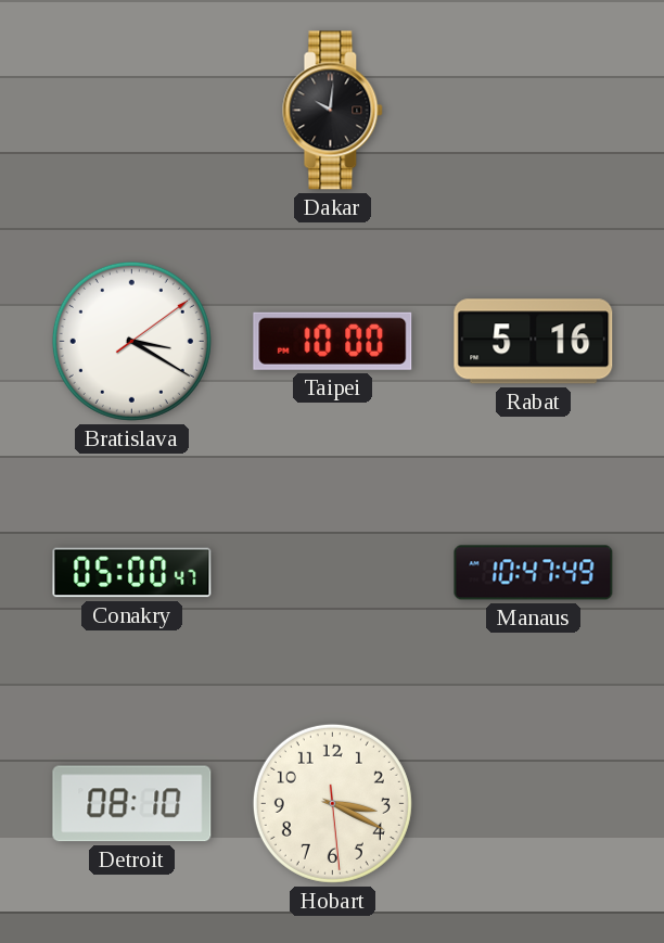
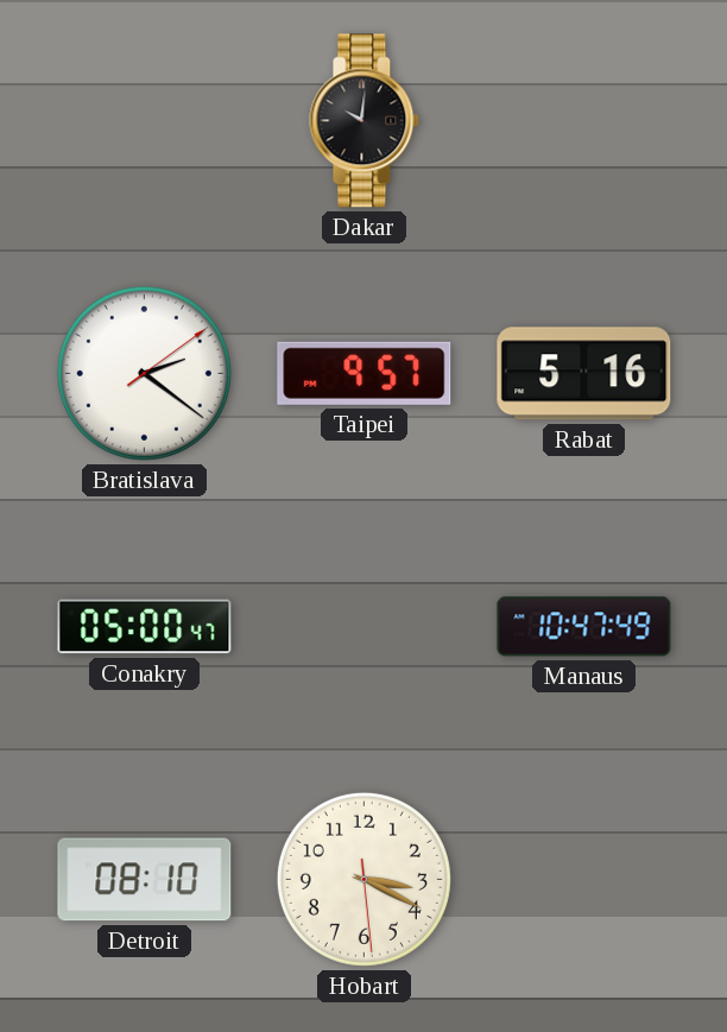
Bratislava: 3:20 -> 2:21
Taipei: 10:00 -> 9:57
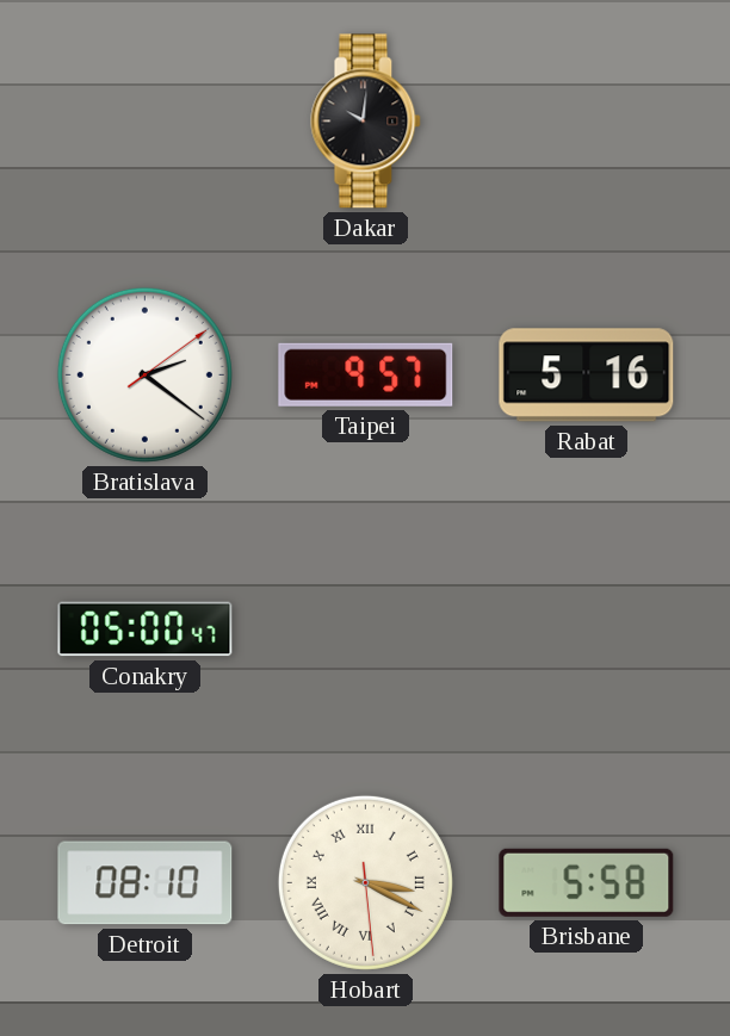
Manaus: 10:47 -> none
Hobart numerals: Arabic -> Roman
Brisbane: none -> 5:58
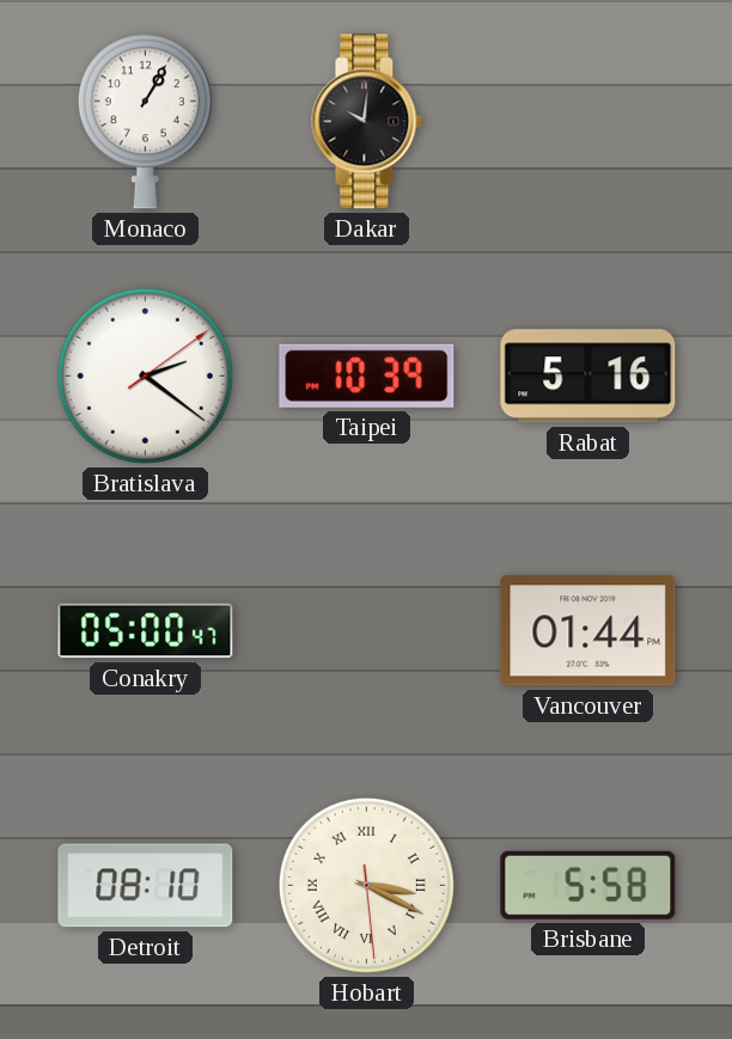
Monaco: none -> 1:05
Taipei: 9:57 -> 10:39
Vancouver: none -> 01:44
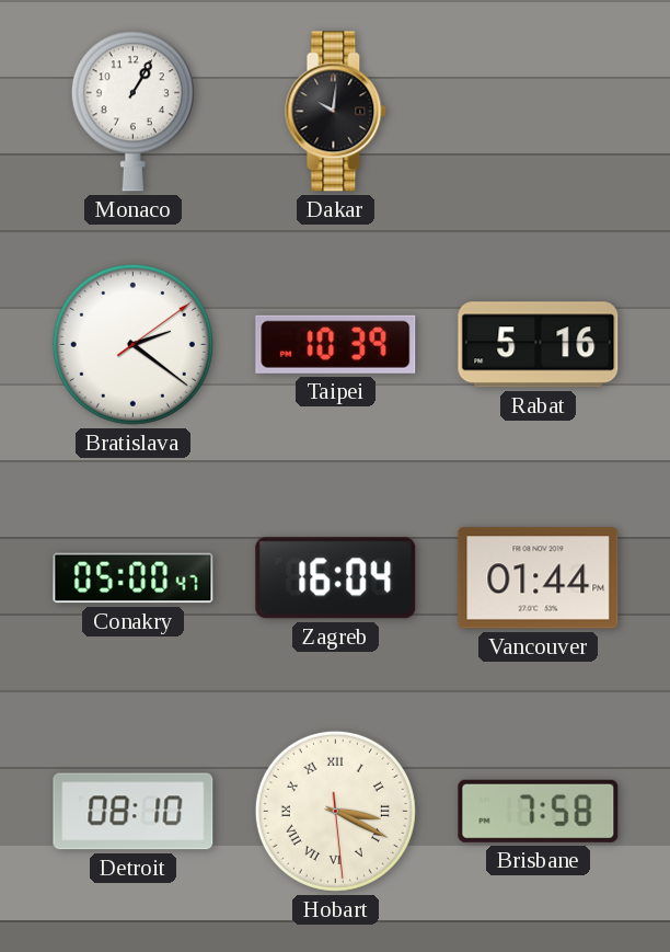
Zagreb: none -> 16:04
Brisbane: 5:58 -> 7:58
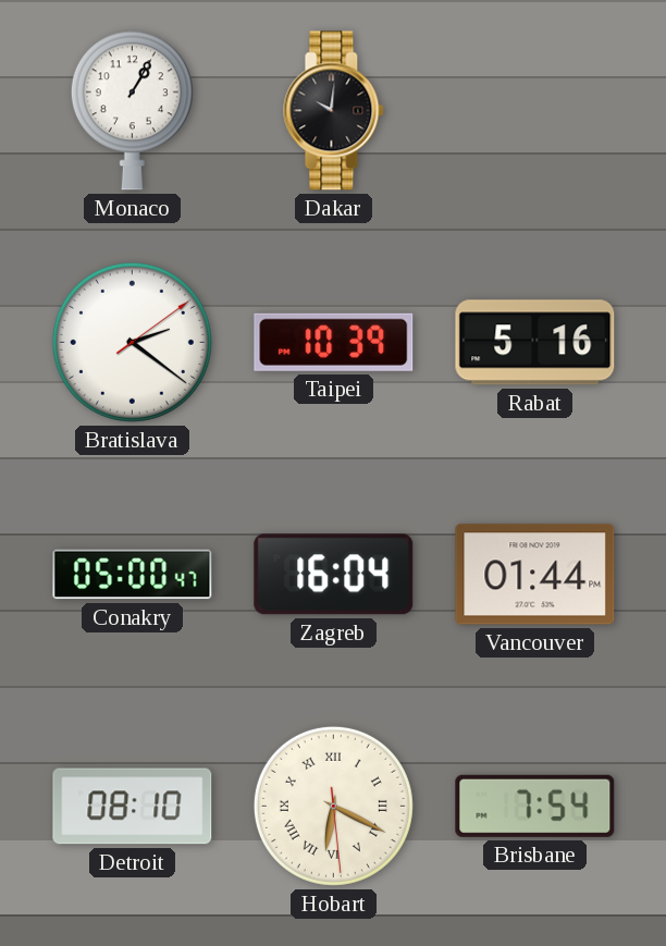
Hobart: 3:19 -> 6:19
Brisbane: 7:58 -> 7:54
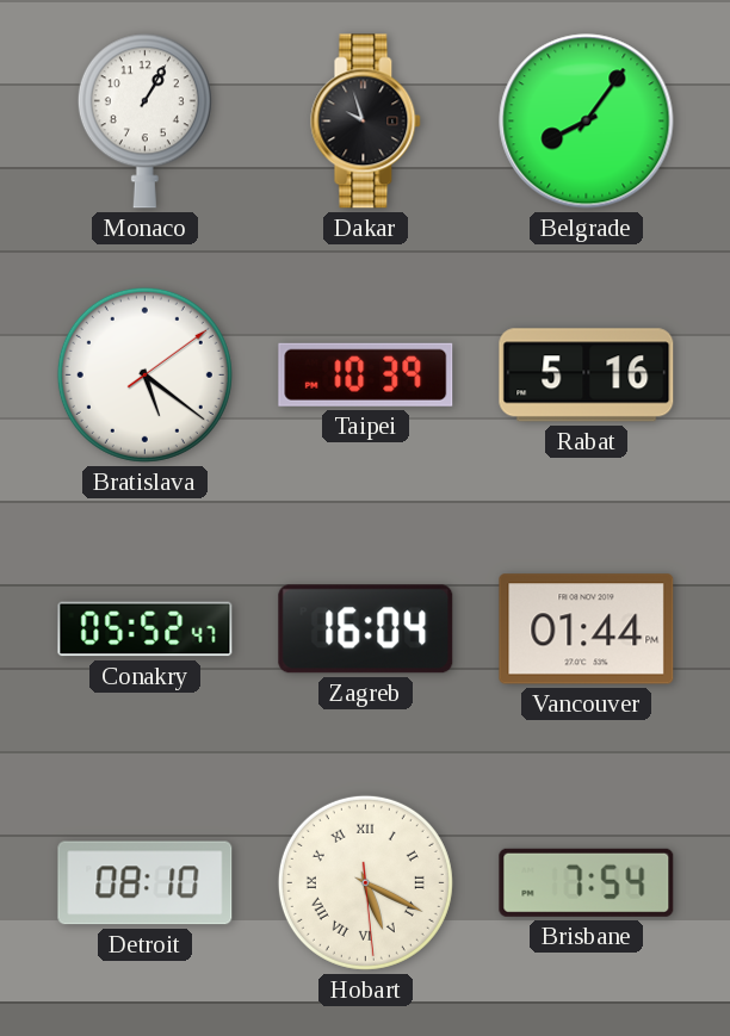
Dakar: 10:01 -> 9:57
Belgrade: none -> 8:06
Bratislava: 2:21 -> 5:21
Conakry: 05:00 -> 05:52
Hobart: 6:19 -> 5:19
